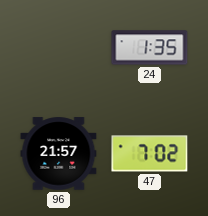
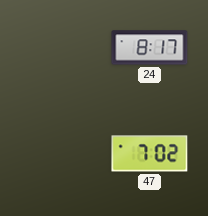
24: 1:35 -> 8:17
96: 21:57 -> none
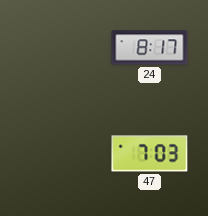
47: 7:02 -> 7:03
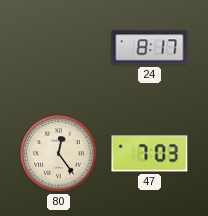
80: none -> 12:24
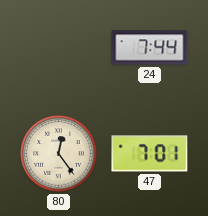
24: 8:17 -> 7:44
47: 7:03 -> 7:01
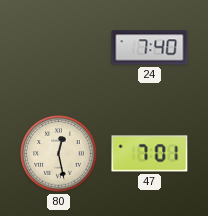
24: 7:44 -> 7:40
80: 12:24 -> 12:28
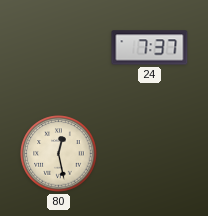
24: 7:40 -> 7:37
47: 7:01 -> none
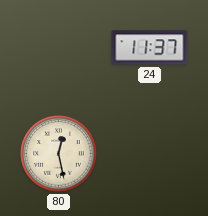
24: 7:37 -> 11:37
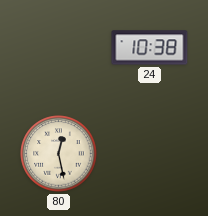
24: 11:37 -> 10:38
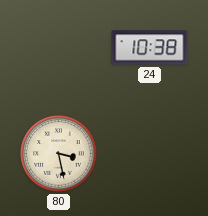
80: 12:28 -> 3:28
